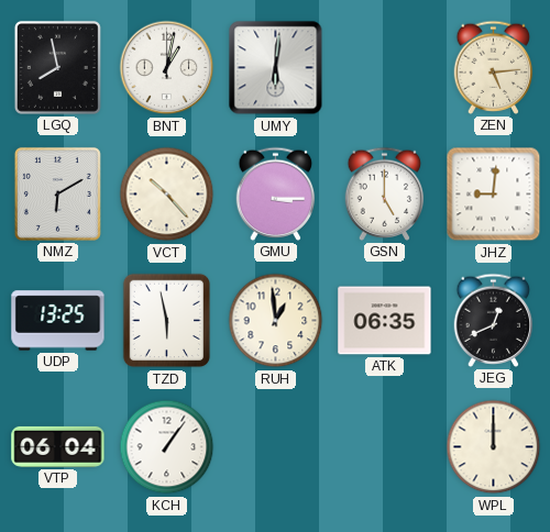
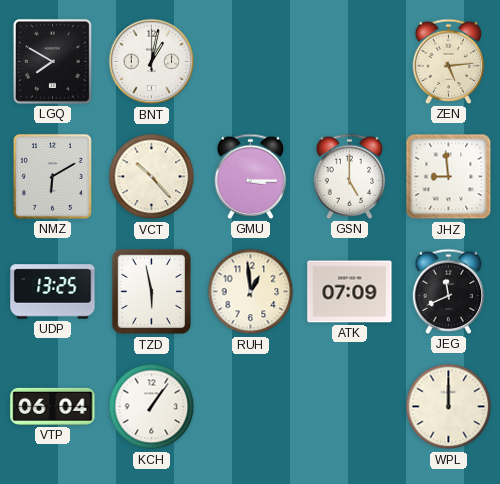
LGQ: 7:58 -> 7:50
UMY: 6:01 -> none
JHZ: 9:01 -> 8:59
ATK: 06:35 -> 07:09
JEG: 12:41 -> 11:41
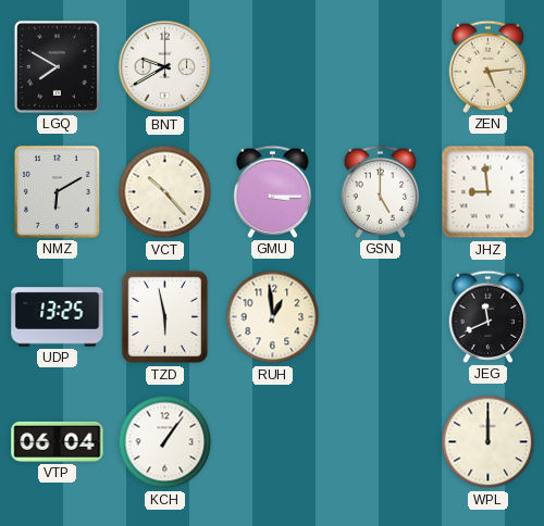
BNT: 1:02 -> 9:40
ATK: 07:09 -> none
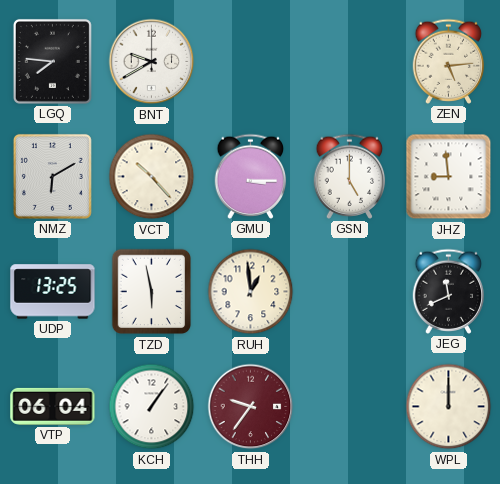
LGQ: 7:50 -> 7:46
THH: none -> 9:36
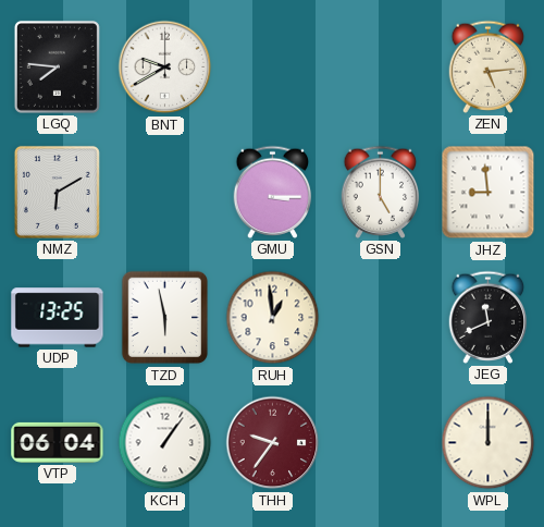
VCT: 10:23 -> none
